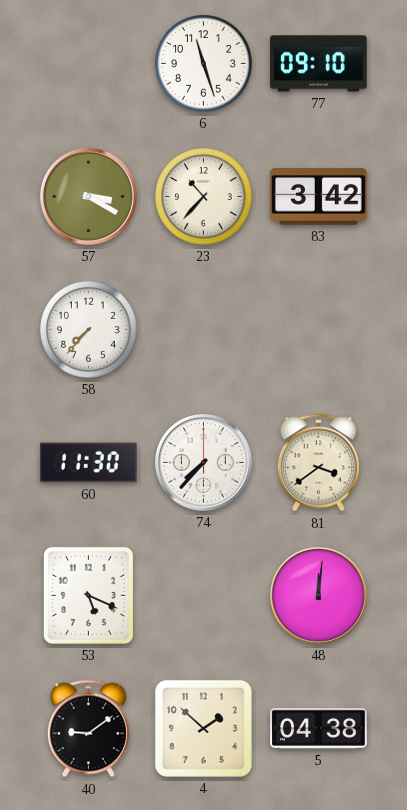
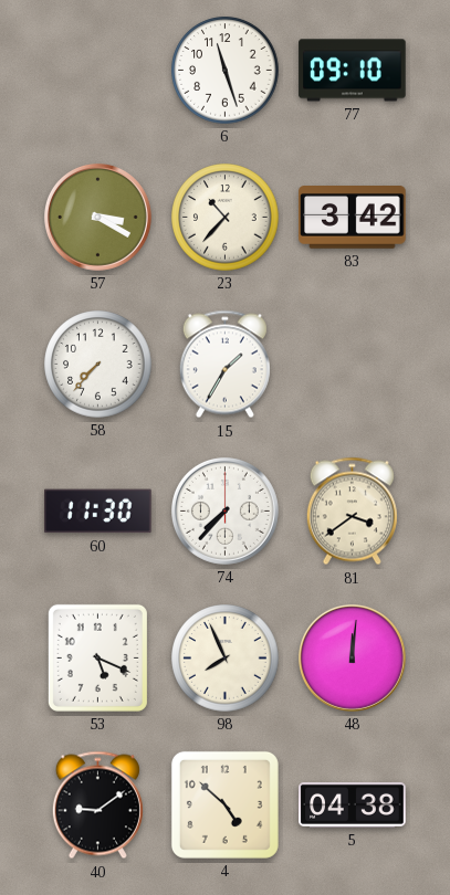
15: none -> 1:35
98: none -> 7:56
4: 1:52 -> 4:52
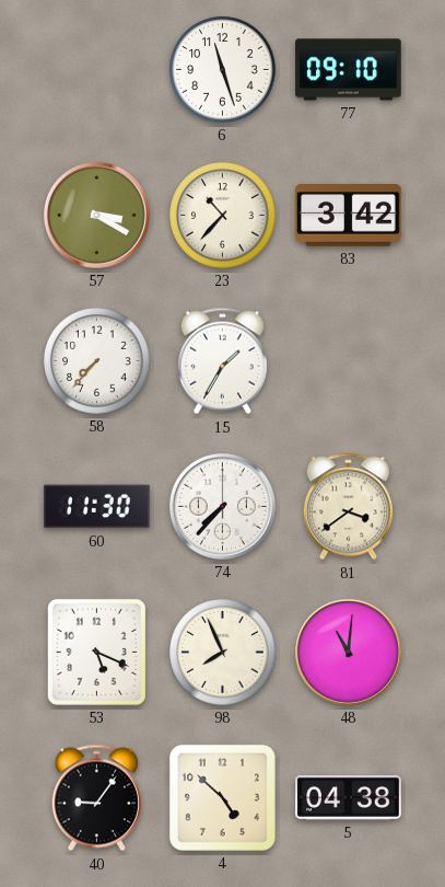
48: 12:01 -> 11:01
40: 9:09 -> 9:06
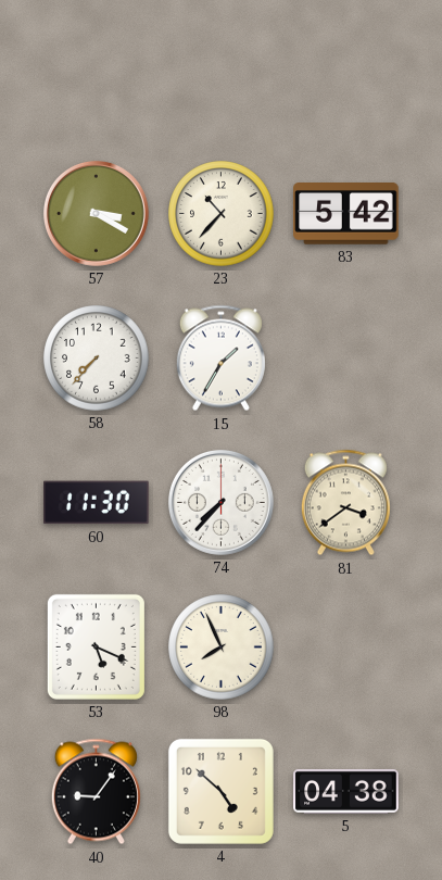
6: 11:27 -> none
77: 09:10 -> none
83: 3:42 -> 5:42
48: 11:01 -> none
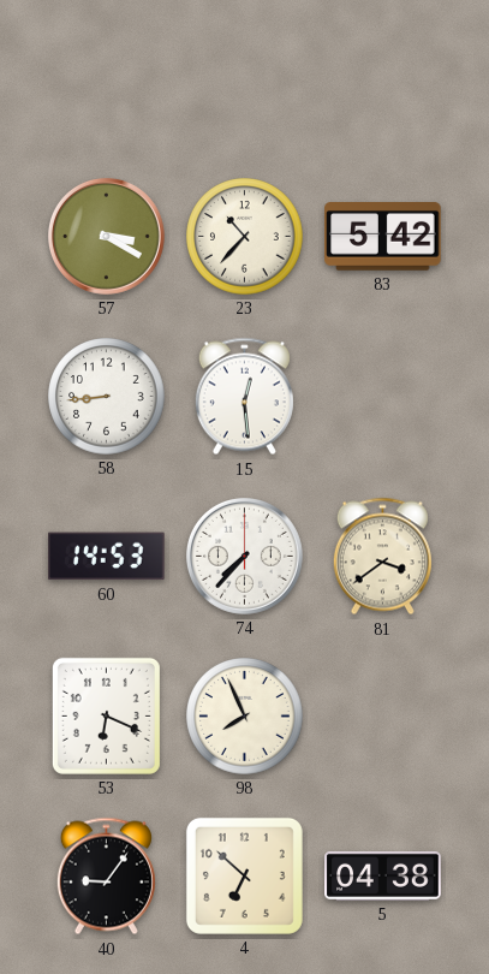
58: 7:37 -> 8:44
15: 1:35 -> 12:29
60: 11:30 -> 14:53
53: 5:19 -> 6:19
4: 4:52 -> 6:52
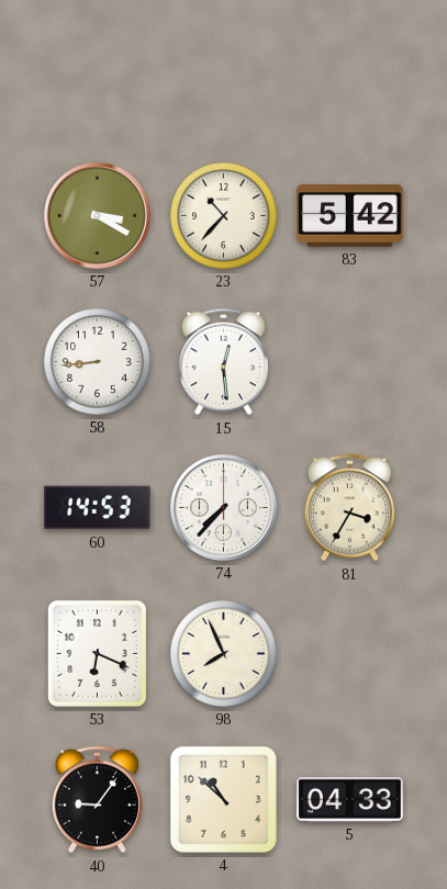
81: 3:39 -> 3:35
4: 6:52 -> 10:52
5: 04:38 -> 04:33
